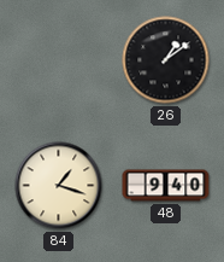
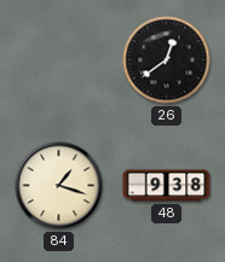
26: 1:09 -> 12:39
48: 9:40 -> 9:38
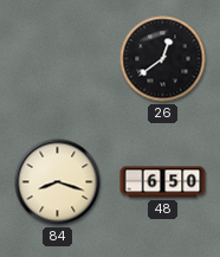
84: 1:18 -> 8:18
48: 9:38 -> 6:50
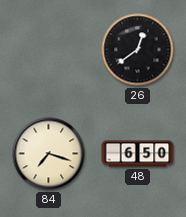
84: 8:18 -> 7:18
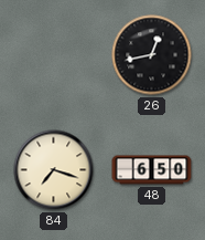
26: 12:39 -> 12:43
